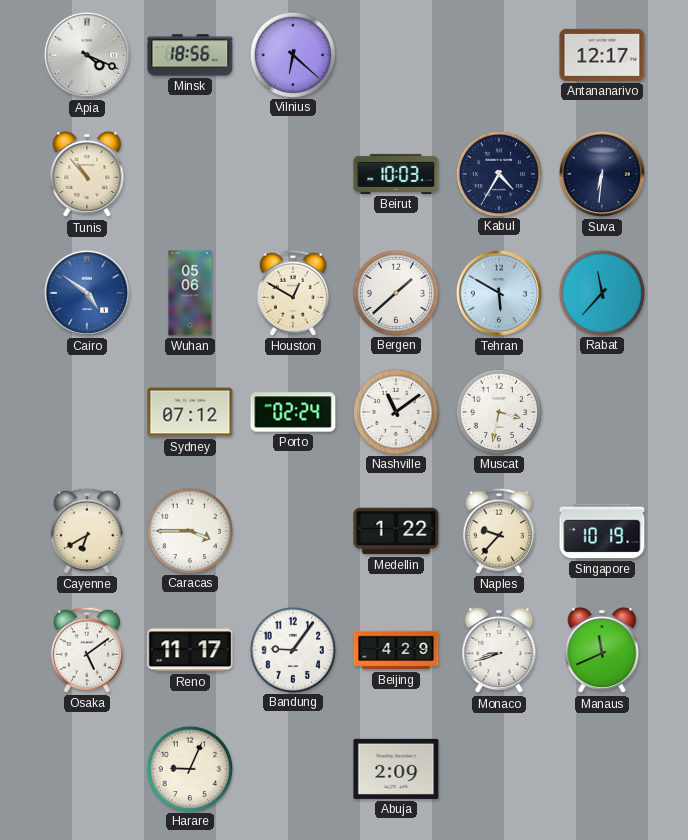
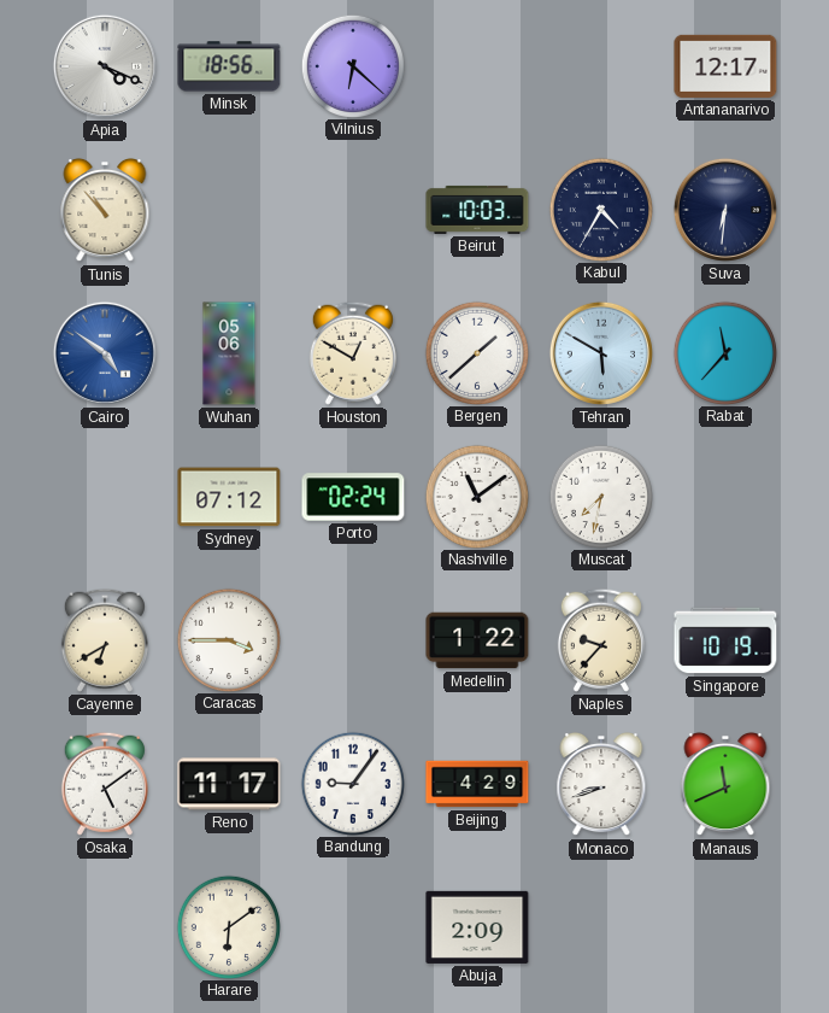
Muscat: 3:32 -> 7:32
Harare: 9:04 -> 6:09
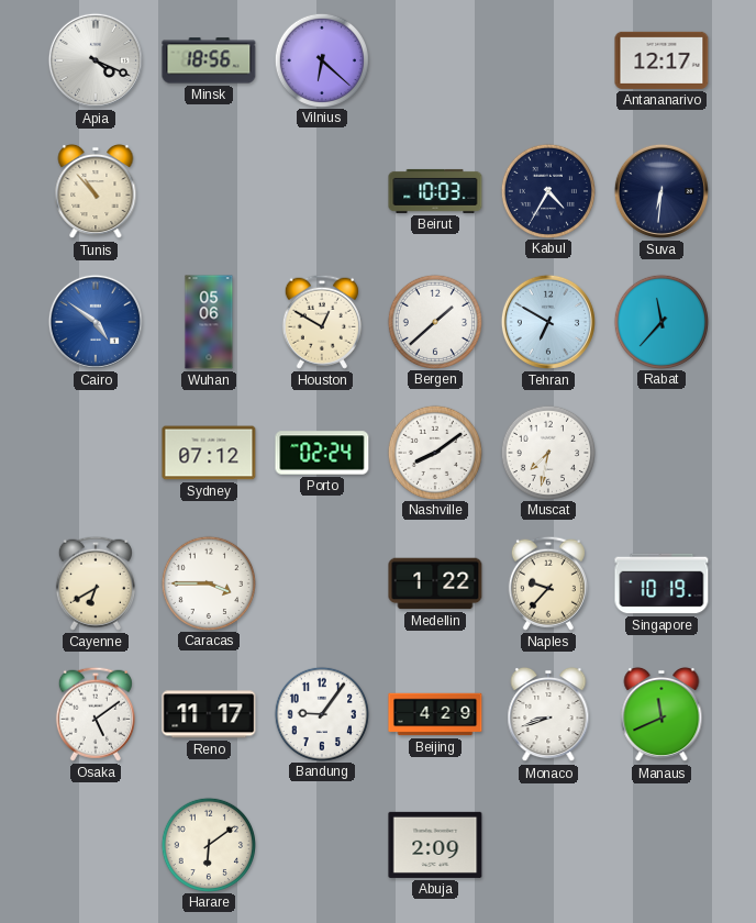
Tehran: 5:50 -> 6:50
Nashville: 11:09 -> 8:09
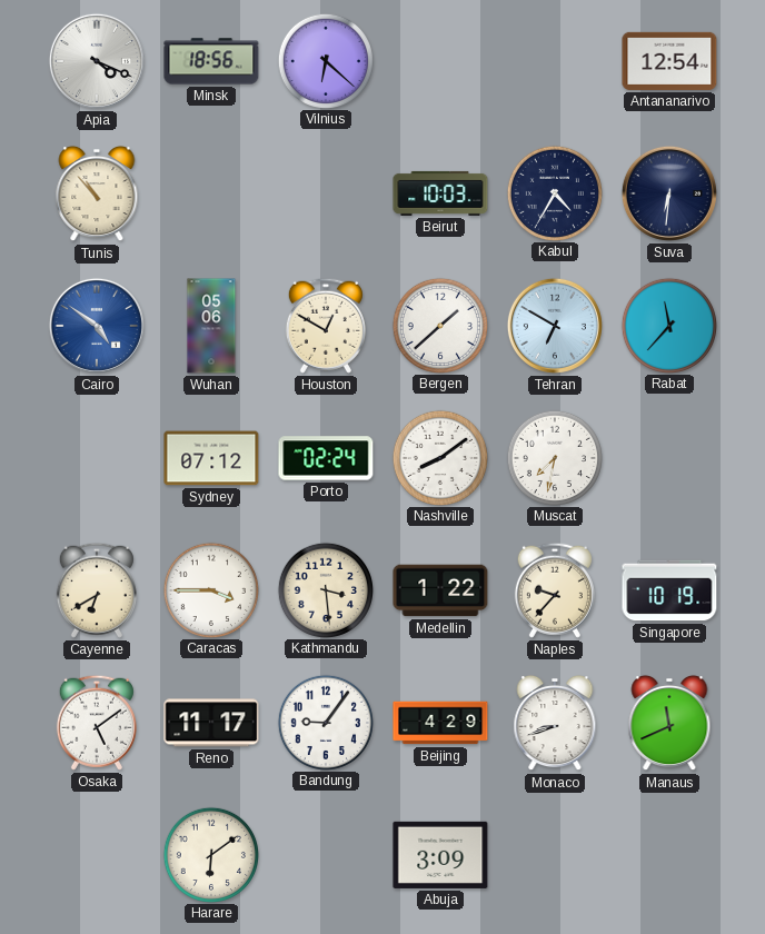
Antananarivo: 12:17 -> 12:54
Kathmandu: none -> 3:29
Abuja: 2:09 -> 3:09
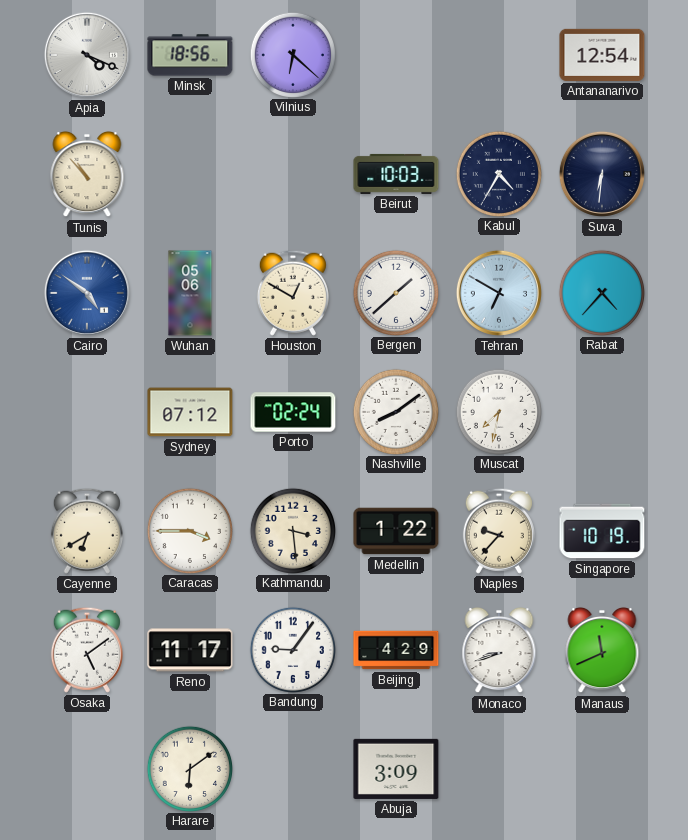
Rabat: 11:37 -> 4:37
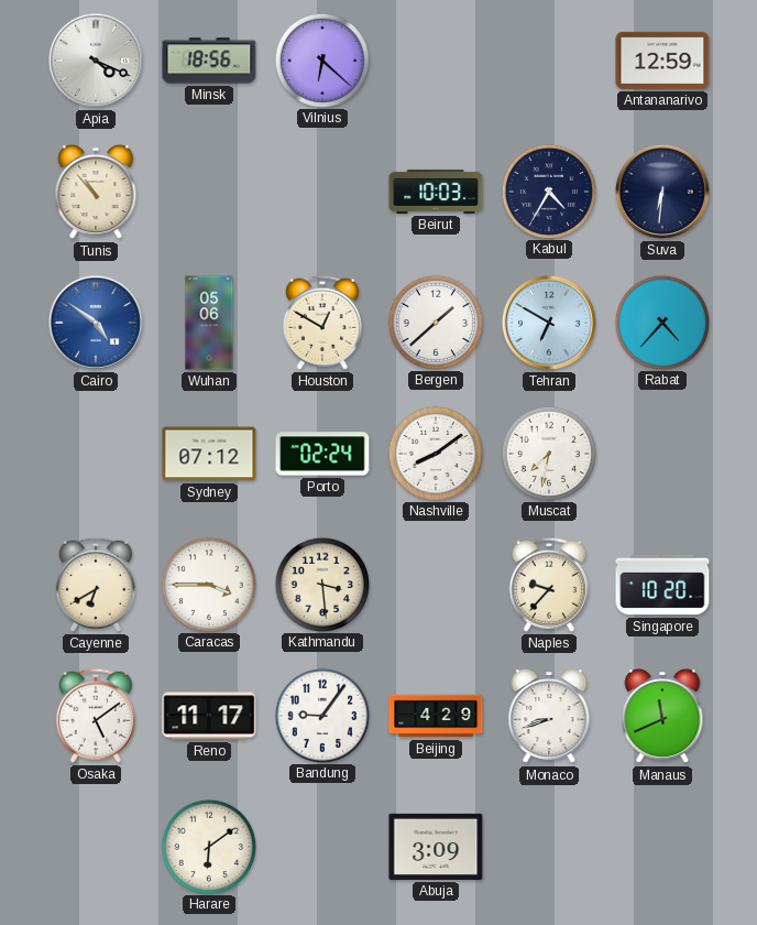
Antananarivo: 12:54 -> 12:59
Medellin: 1:22 -> none
Singapore: 10:19 -> 10:20
